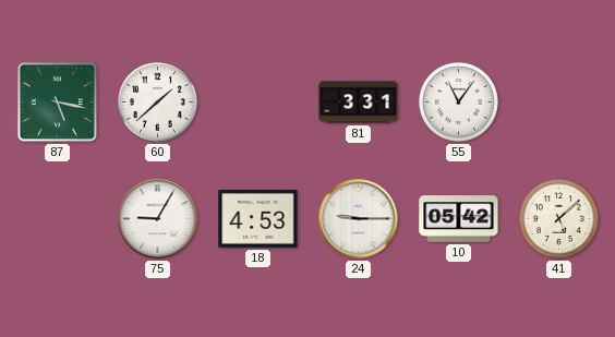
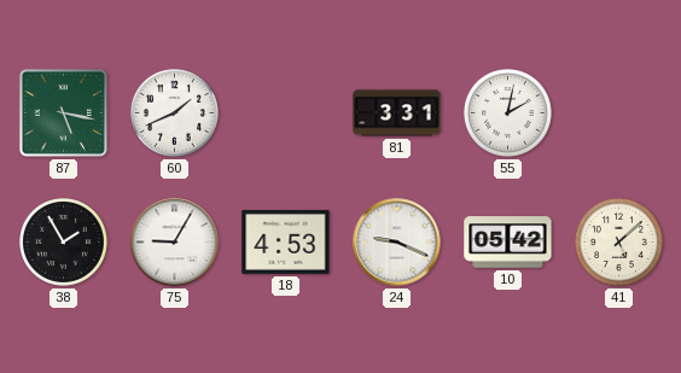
60: 1:38 -> 1:41
55: 11:06 -> 2:02
38: none -> 1:55
24: 9:15 -> 9:19
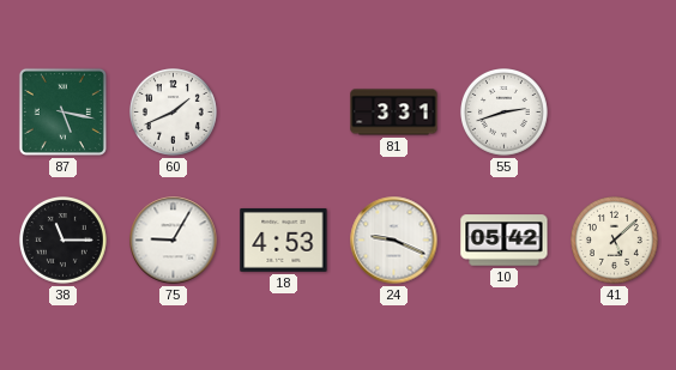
55: 2:02 -> 2:42
38: 1:55 -> 11:15
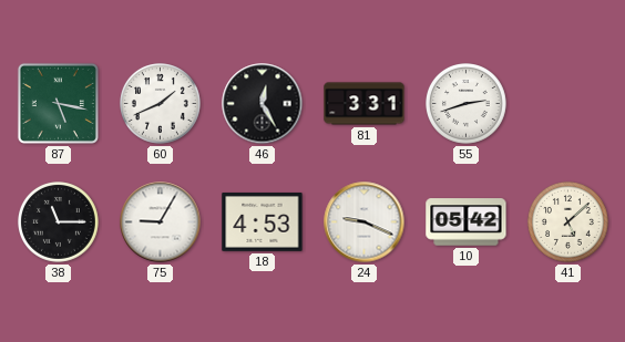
46: none -> 12:25
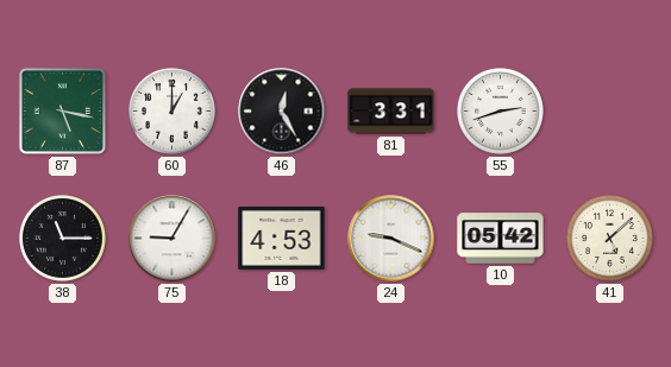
60: 1:41 -> 1:00
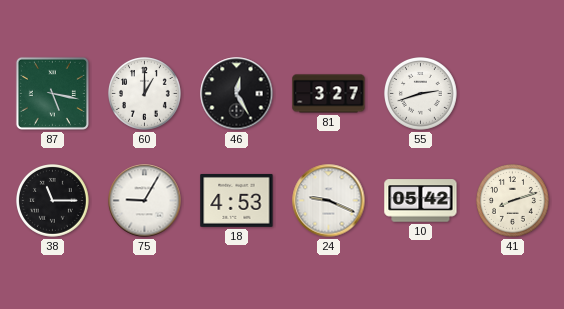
81: 3:31 -> 3:27
41: 5:08 -> 8:12
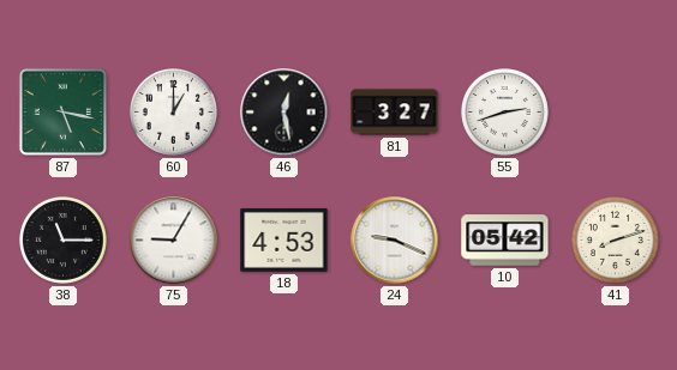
46: 12:25 -> 12:28
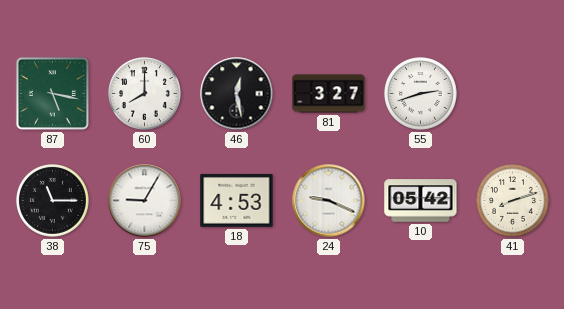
60: 1:00 -> 8:00
